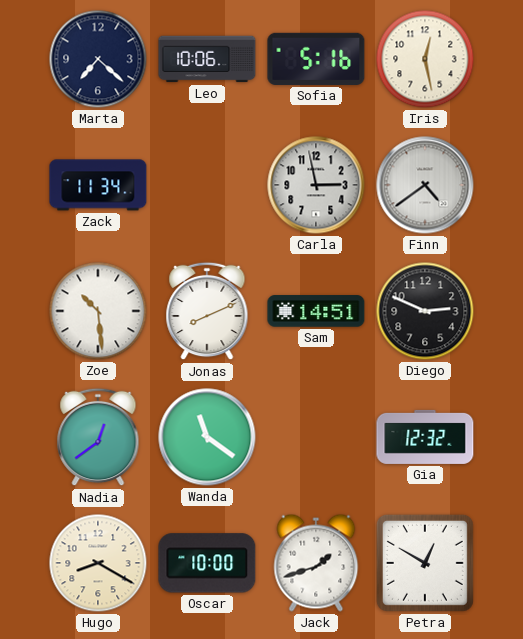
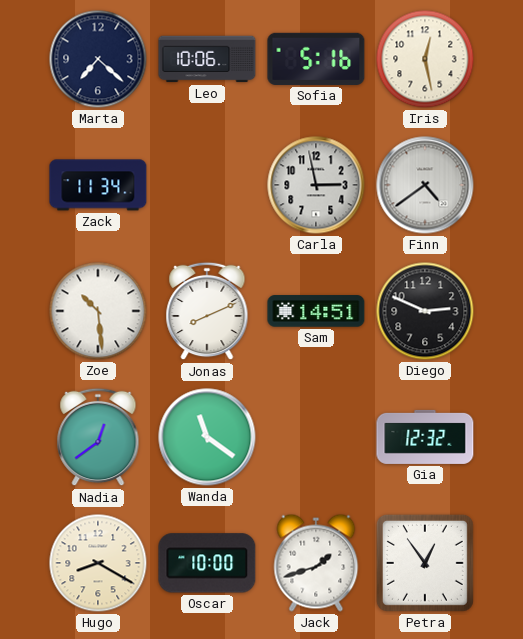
Petra: 12:50 -> 12:54
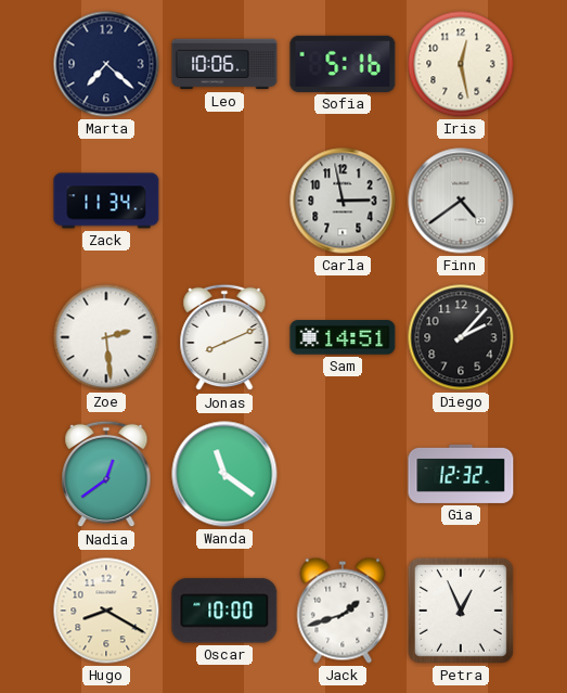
Zoe: 10:29 -> 2:29
Diego: 2:49 -> 2:07
Petra: 12:54 -> 12:56
